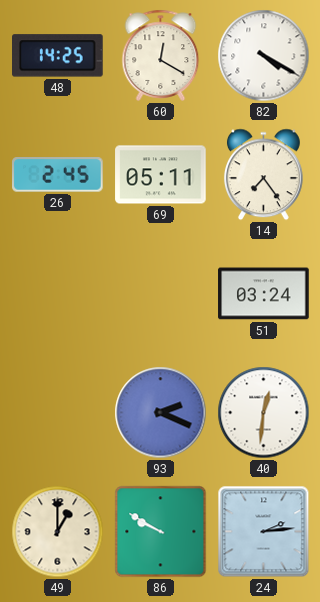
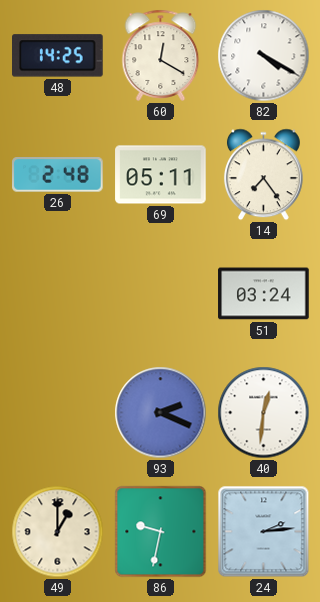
26: 2:45 -> 2:48
86: 9:50 -> 9:32
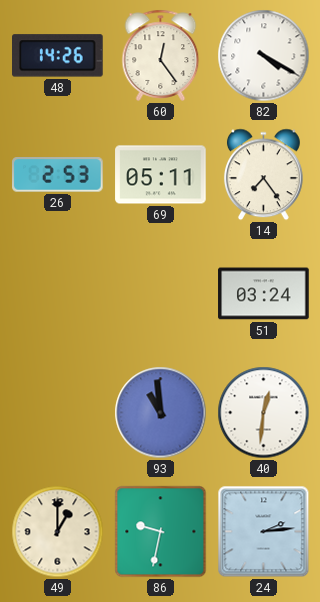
48: 14:25 -> 14:26
60: 12:20 -> 12:24
26: 2:48 -> 2:53
93: 2:19 -> 10:59
